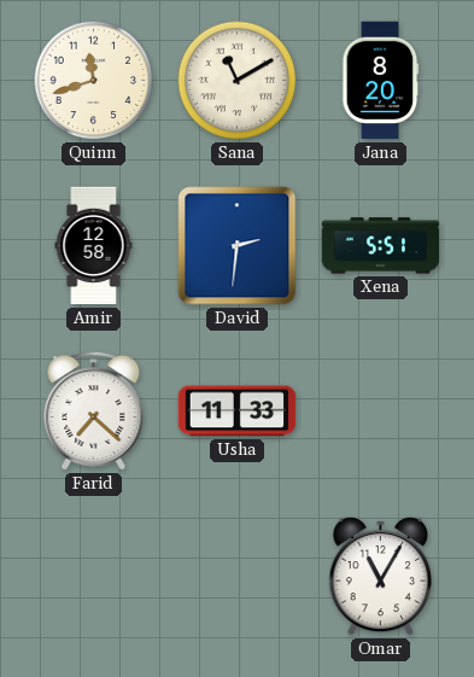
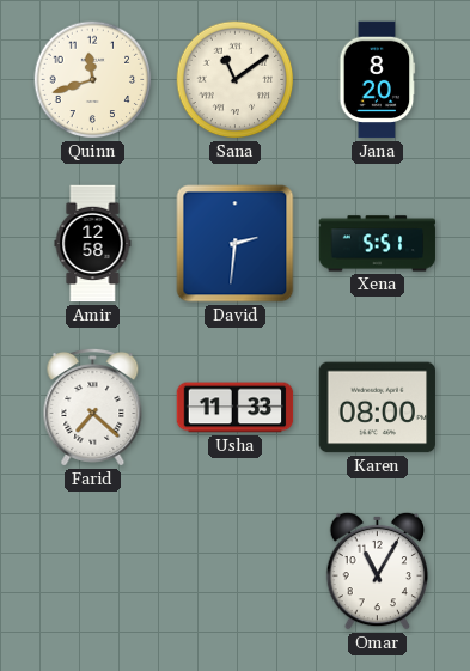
Sana: 11:10 -> 11:09
Karen: none -> 08:00
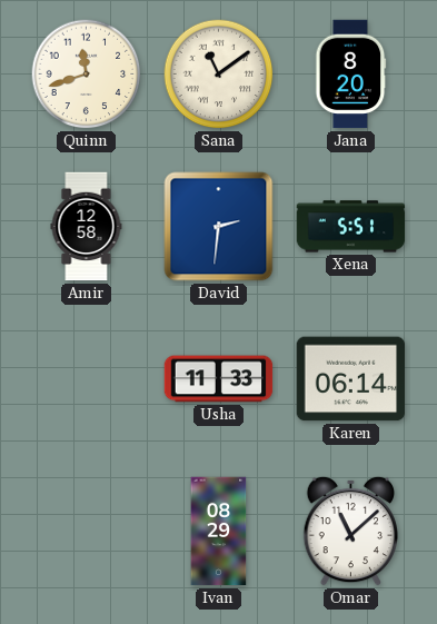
Farid: 7:22 -> none
Karen: 08:00 -> 06:14
Ivan: none -> 08:29
Omar: 11:05 -> 11:08
